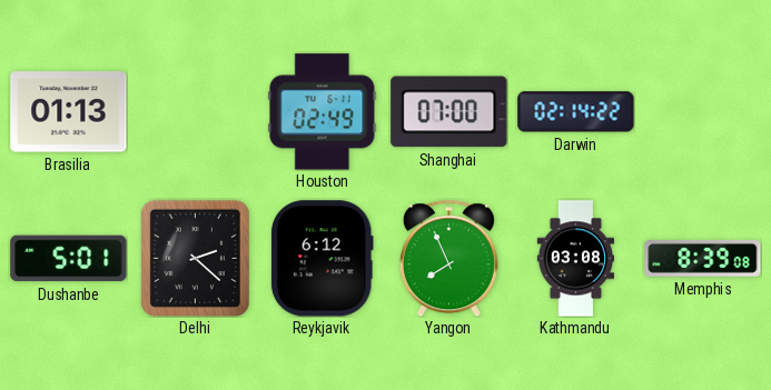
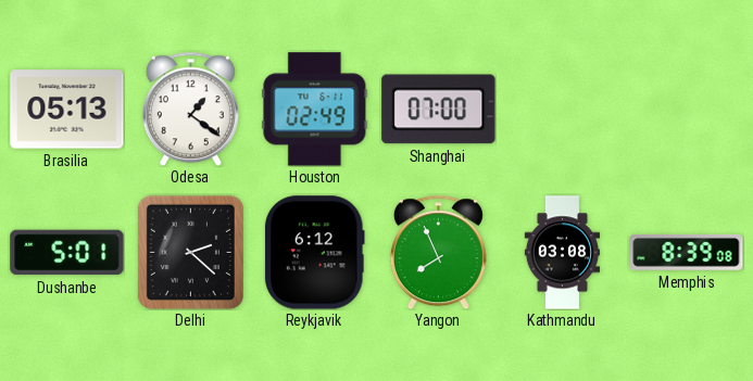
Brasilia: 01:13 -> 05:13
Odesa: none -> 1:21
Darwin: 02:14 -> none
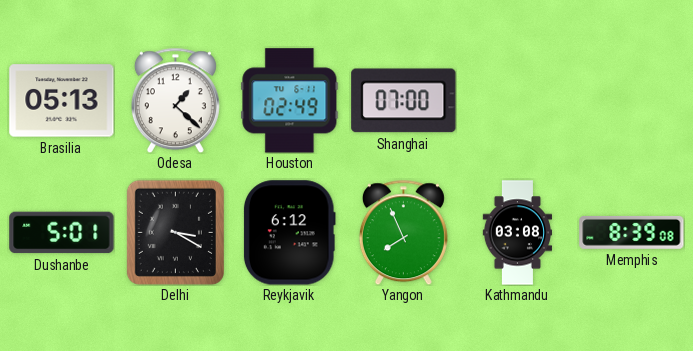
Odesa: 1:21 -> 1:22
Delhi: 2:22 -> 3:20
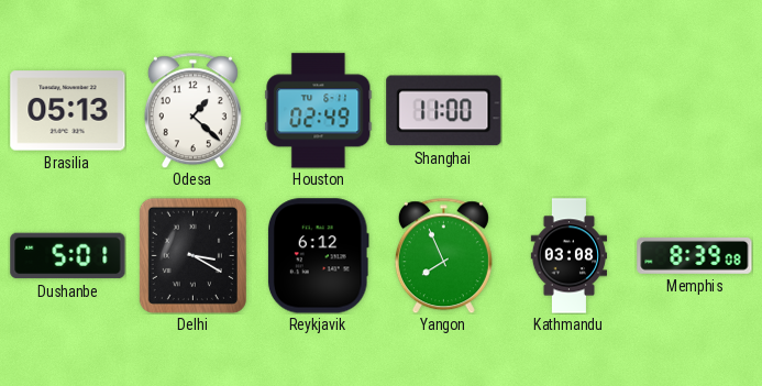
Shanghai: 07:00 -> 11:00
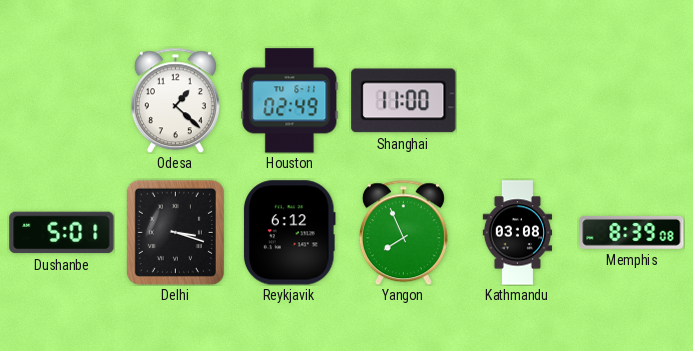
Brasilia: 05:13 -> none
Delhi: 3:20 -> 3:18
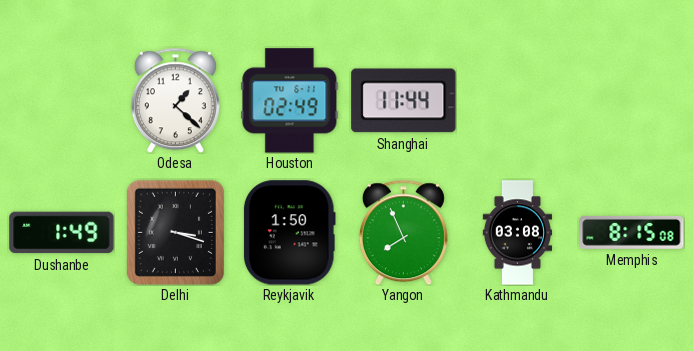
Shanghai: 11:00 -> 11:44
Dushanbe: 5:01 -> 1:49
Reykjavik: 6:12 -> 1:50
Memphis: 8:39 -> 8:15
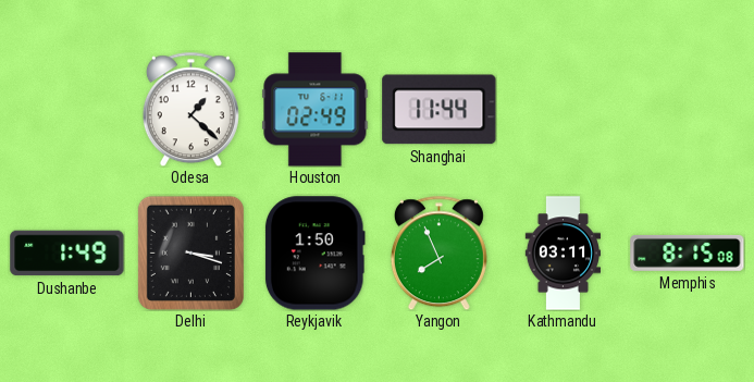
Kathmandu: 03:08 -> 03:11
